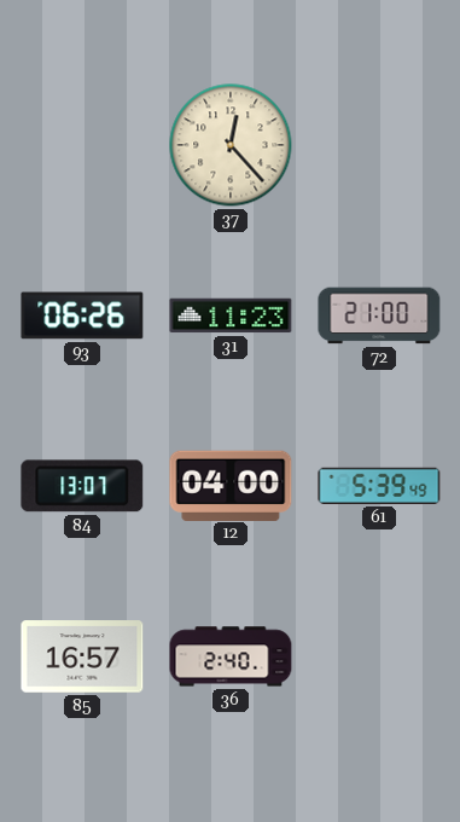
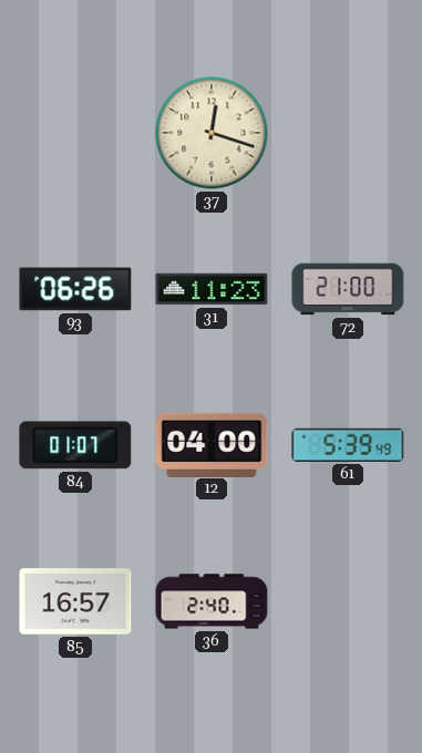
37: 12:23 -> 12:18
84: 13:07 -> 01:07
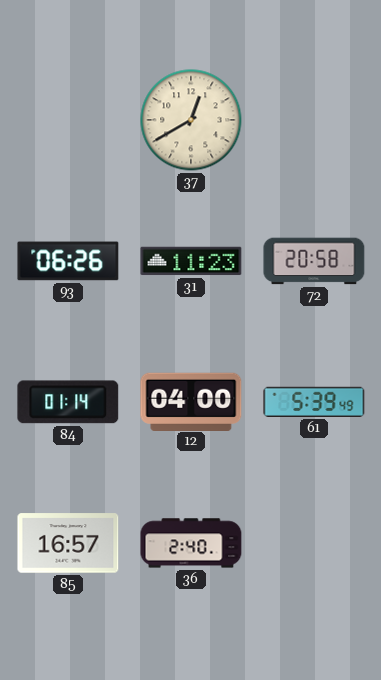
37: 12:18 -> 12:40
72: 21:00 -> 20:58
84: 01:07 -> 01:14
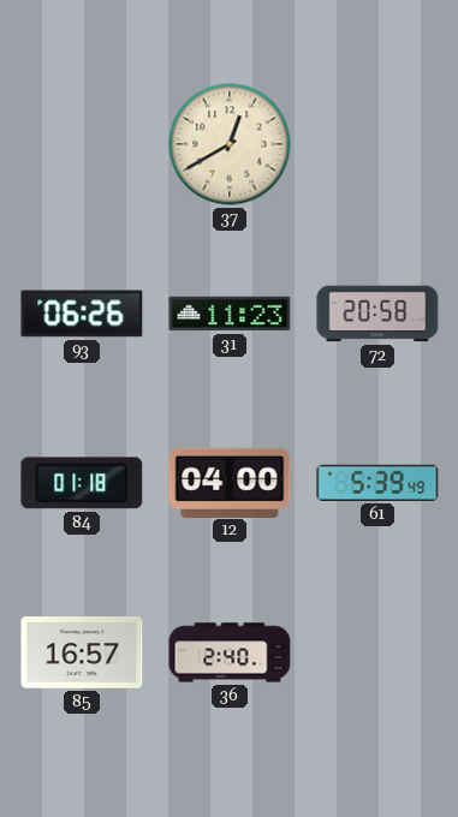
84: 01:14 -> 01:18
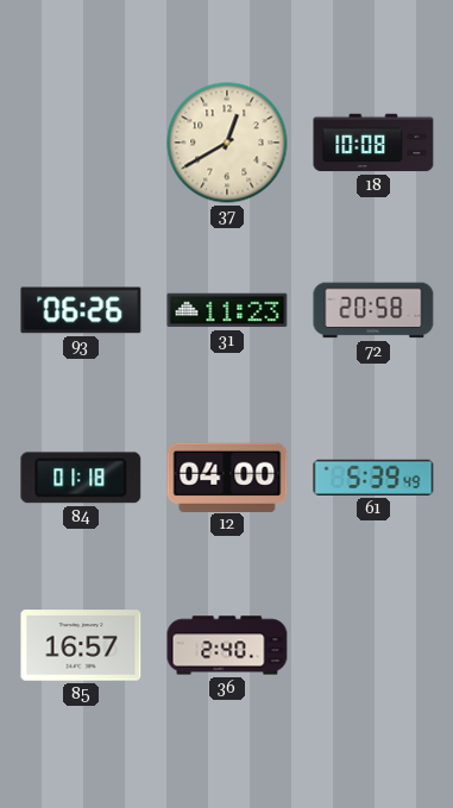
18: none -> 10:08
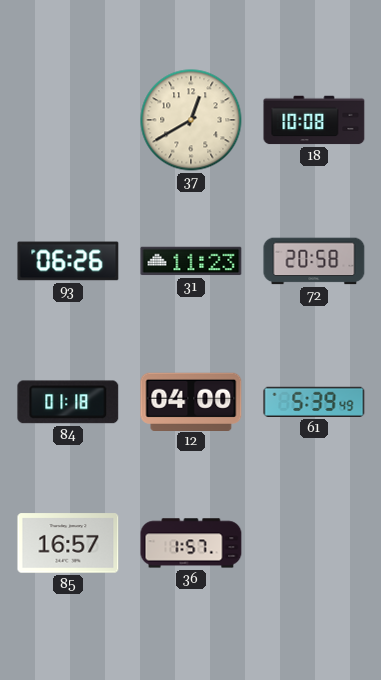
36: 2:40 -> 1:57
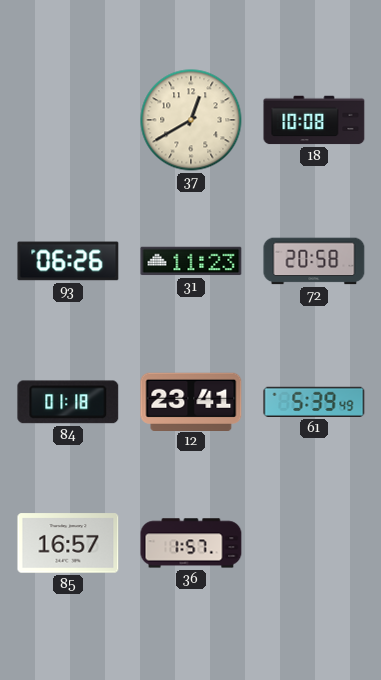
12: 04:00 -> 23:41
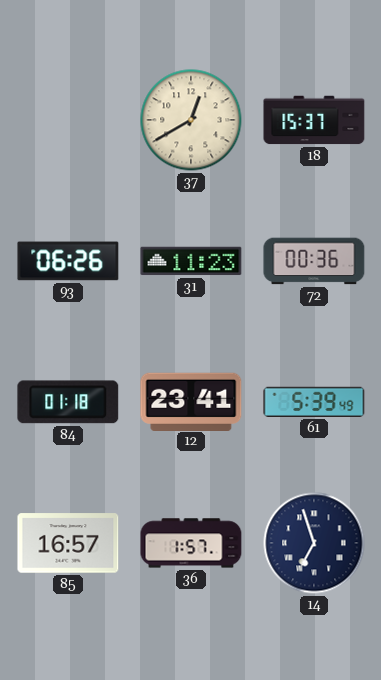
18: 10:08 -> 15:37
72: 20:58 -> 00:36
14: none -> 6:57
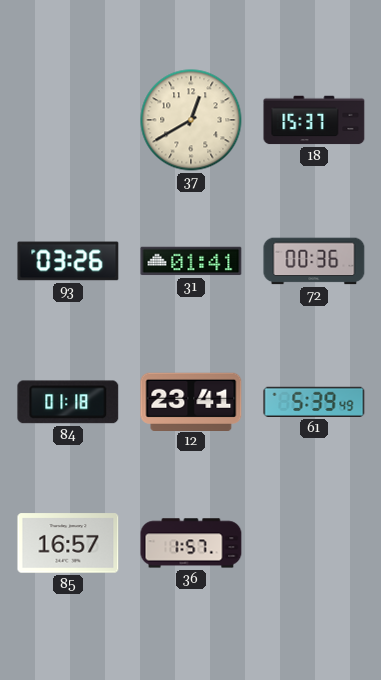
93: 06:26 -> 03:26
31: 11:23 -> 01:41
14: 6:57 -> none
